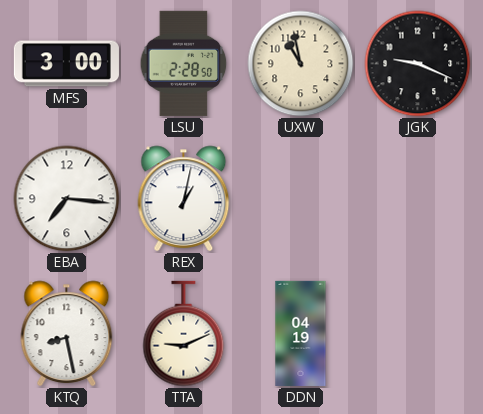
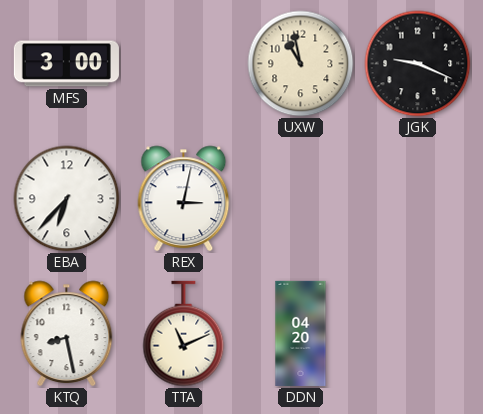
LSU: 2:28 -> none
EBA: 7:16 -> 6:37
REX: 1:02 -> 3:02
TTA: 9:11 -> 11:11
DDN: 04:19 -> 04:20
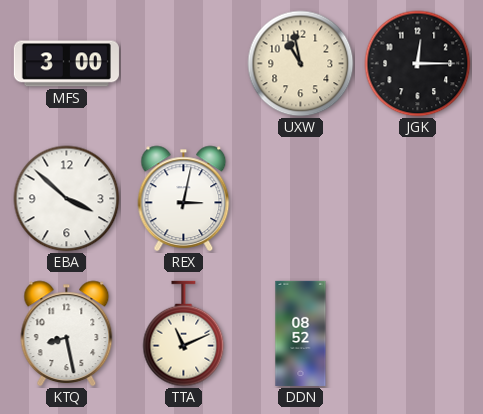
JGK: 9:19 -> 12:15
EBA: 6:37 -> 3:52
DDN: 04:20 -> 08:52
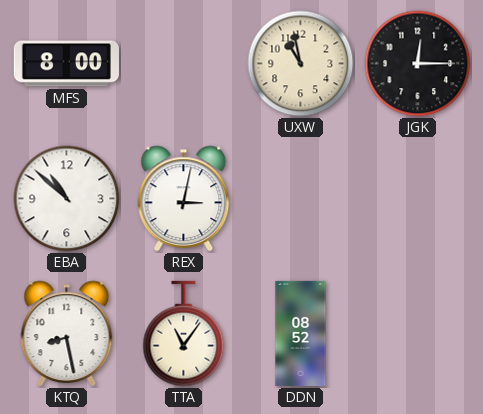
MFS: 3:00 -> 8:00
EBA: 3:52 -> 10:52
TTA: 11:11 -> 11:06
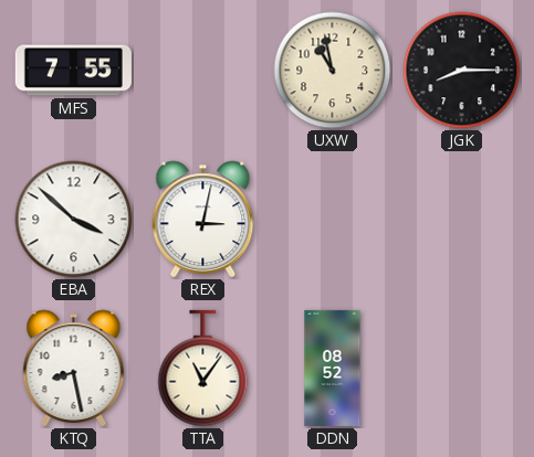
MFS: 8:00 -> 7:55
JGK: 12:15 -> 8:15
EBA: 10:52 -> 3:52
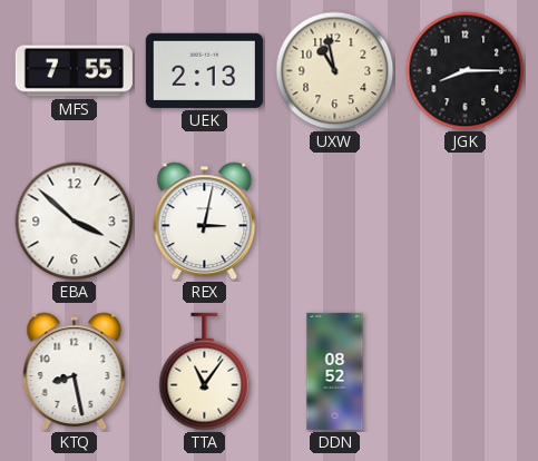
UEK: none -> 2:13
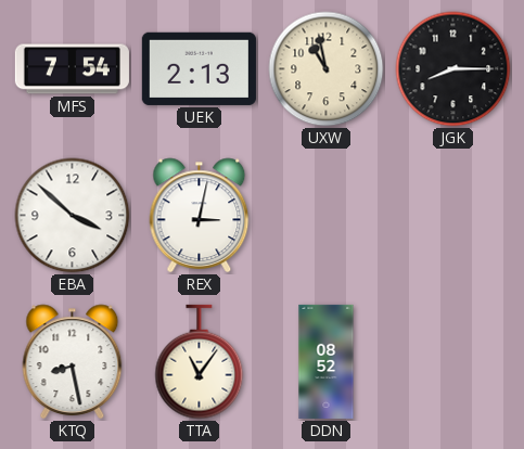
MFS: 7:55 -> 7:54
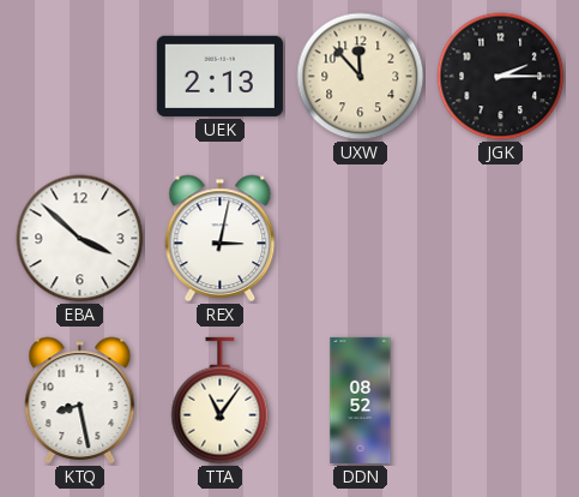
MFS: 7:54 -> none
UXW: 10:58 -> 11:53
JGK: 8:15 -> 2:15
